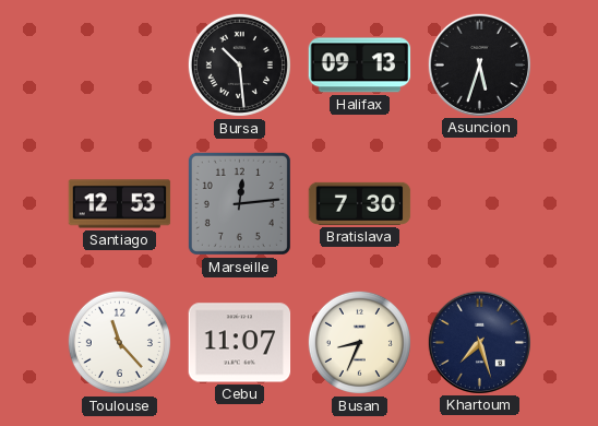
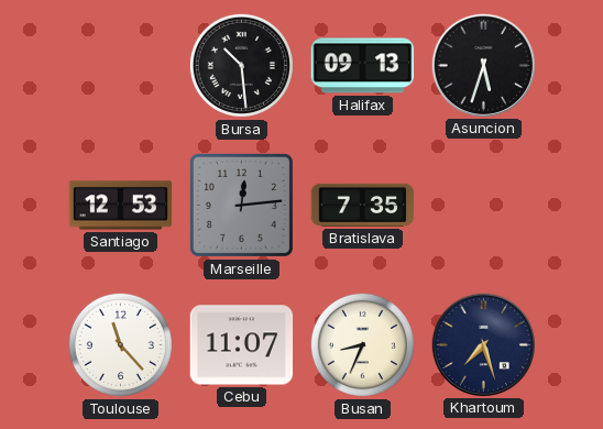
Bratislava: 7:30 -> 7:35
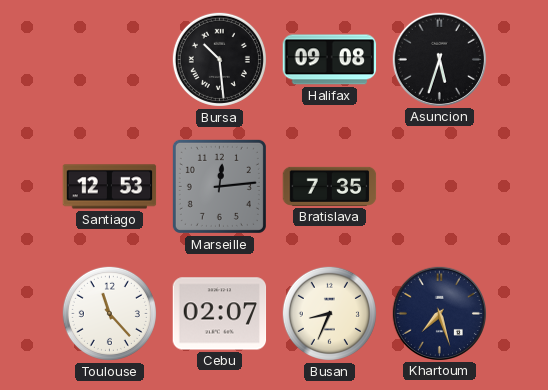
Halifax: 09:13 -> 09:08
Cebu: 11:07 -> 02:07
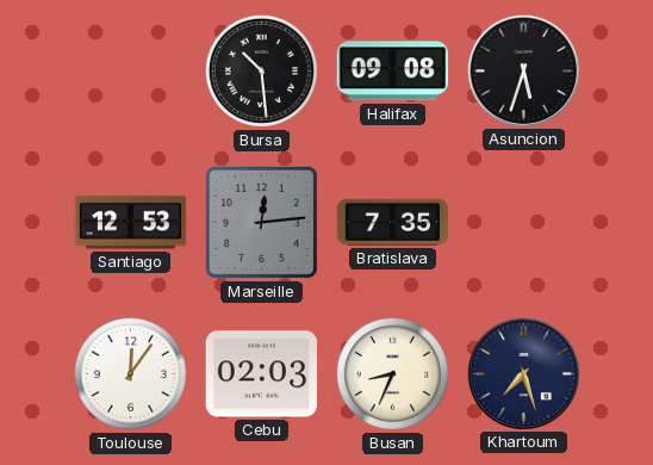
Toulouse: 11:23 -> 12:06
Cebu: 02:07 -> 02:03
